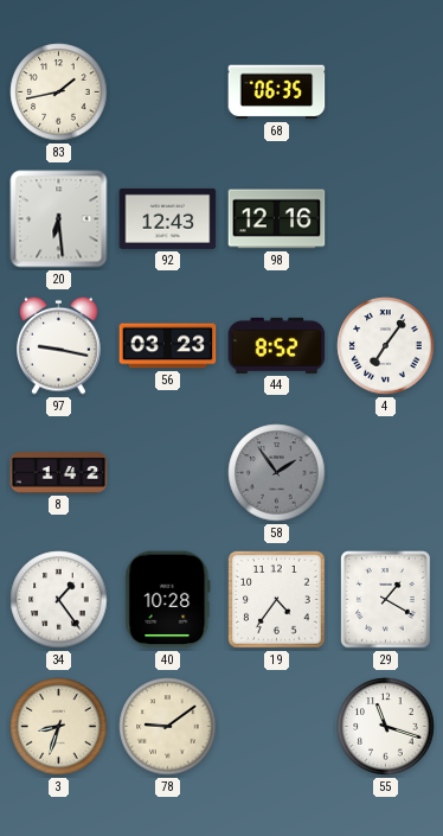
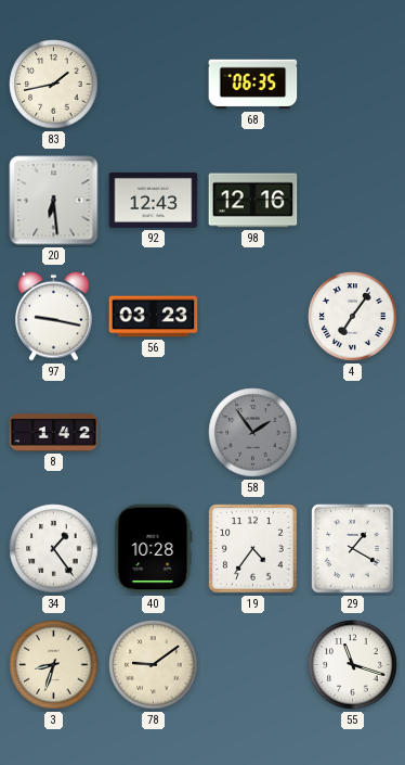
44: 8:52 -> none
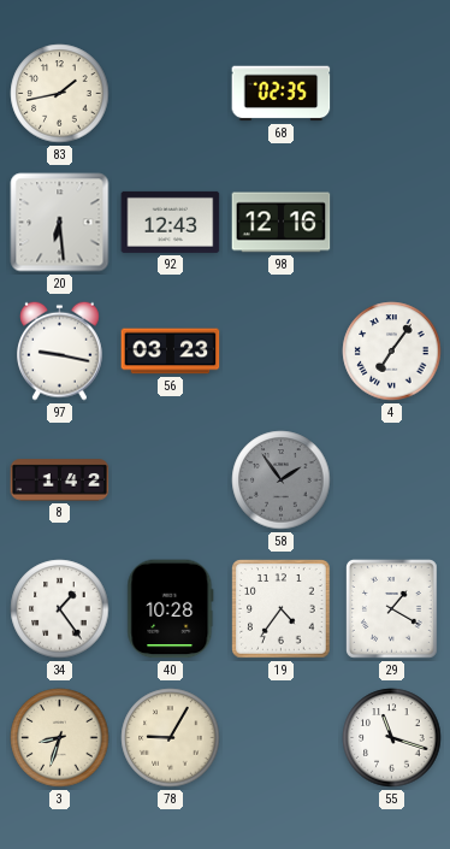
68: 06:35 -> 02:35
78: 9:09 -> 9:05
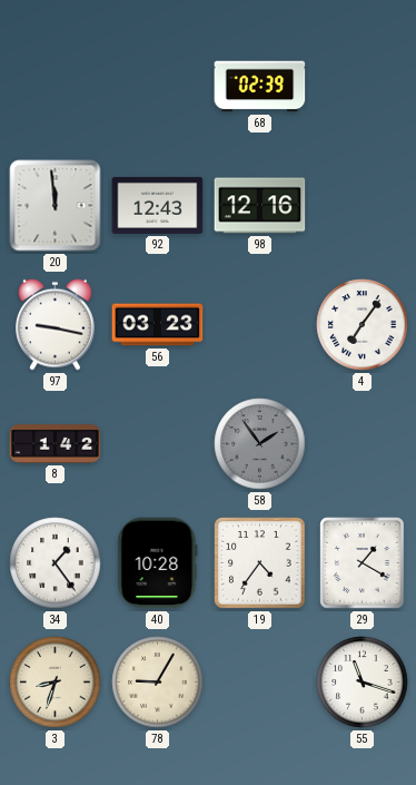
83: 1:43 -> none
68: 02:35 -> 02:39
20: 6:29 -> 11:59
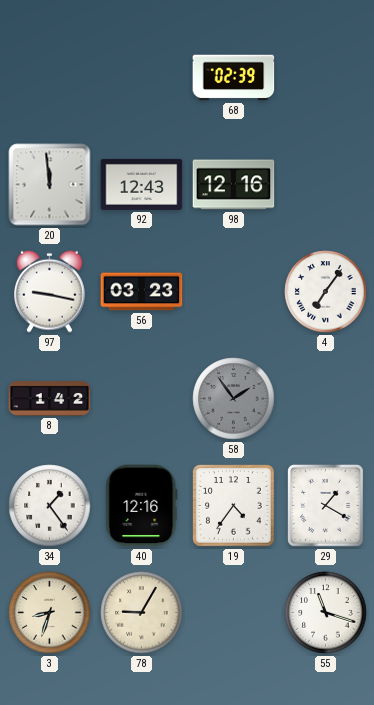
40: 10:28 -> 12:16
